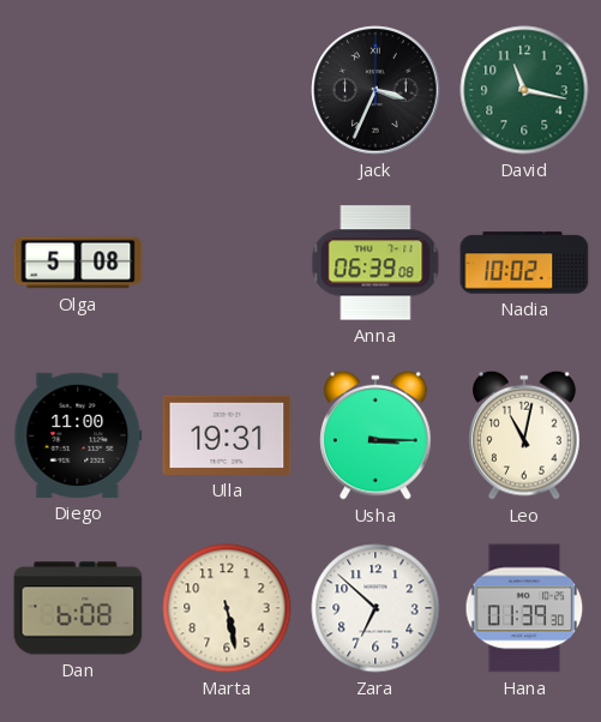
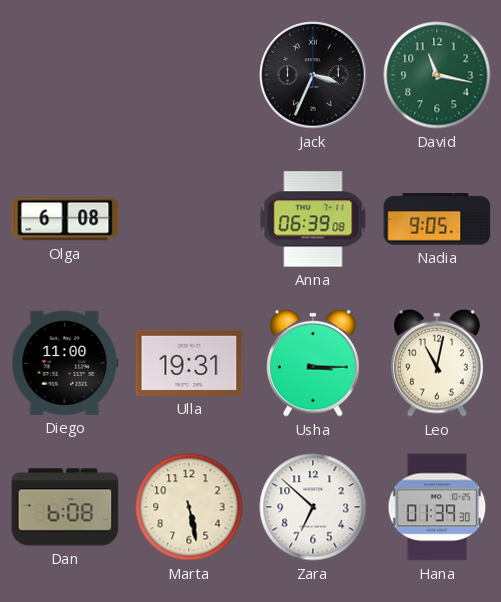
Olga: 5:08 -> 6:08
Nadia: 10:02 -> 9:05
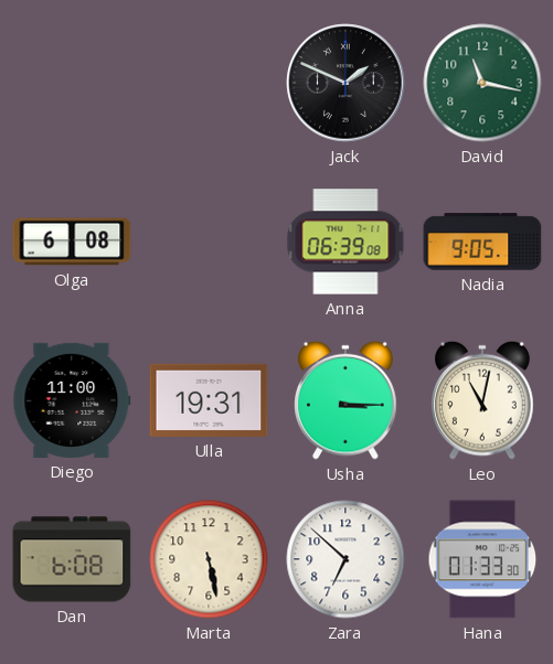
Jack: 3:34 -> 1:49
Hana: 01:39 -> 01:33
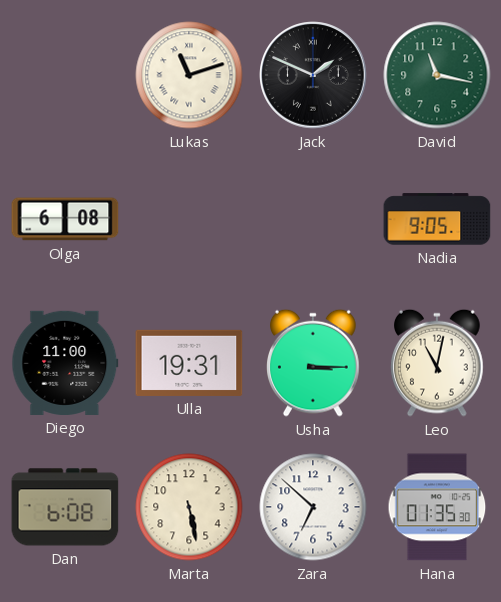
Lukas: none -> 11:12
Anna: 06:39 -> none
Hana: 01:33 -> 01:35
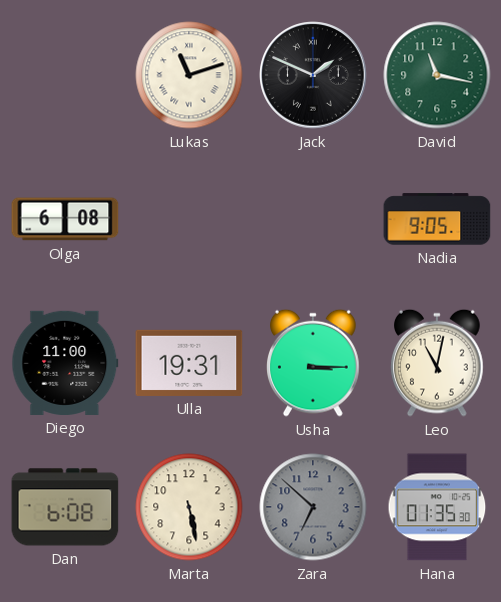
Zara dial: white -> grey
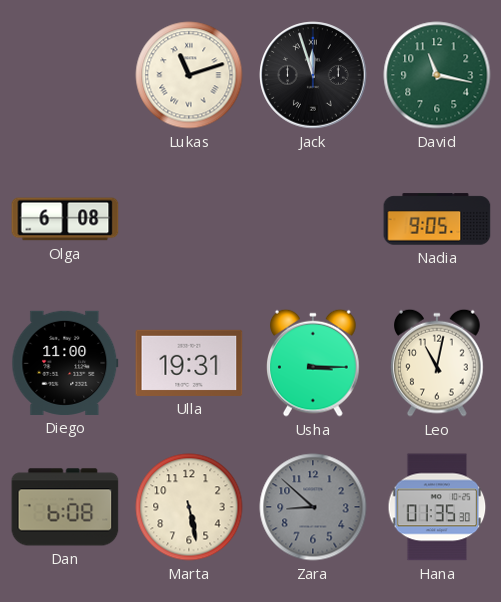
Jack: 1:49 -> 11:57
Zara: 6:52 -> 8:52
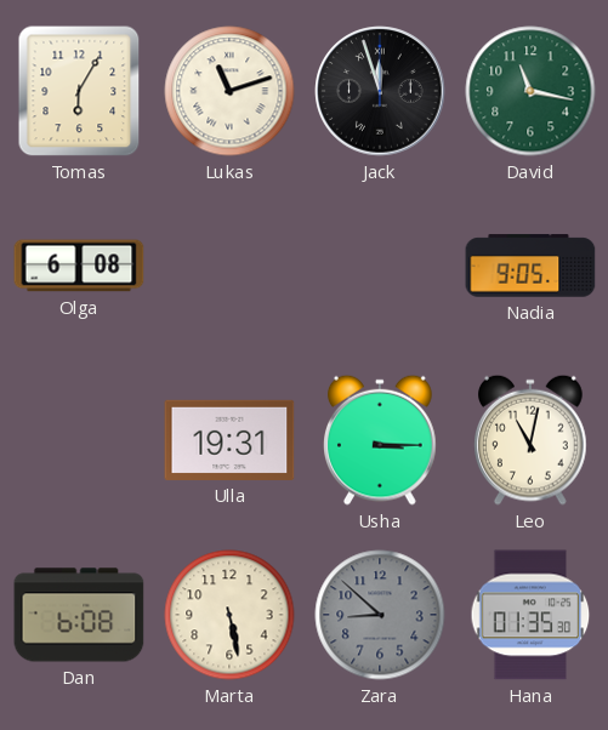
Tomas: none -> 6:05
Diego: 11:00 -> none
